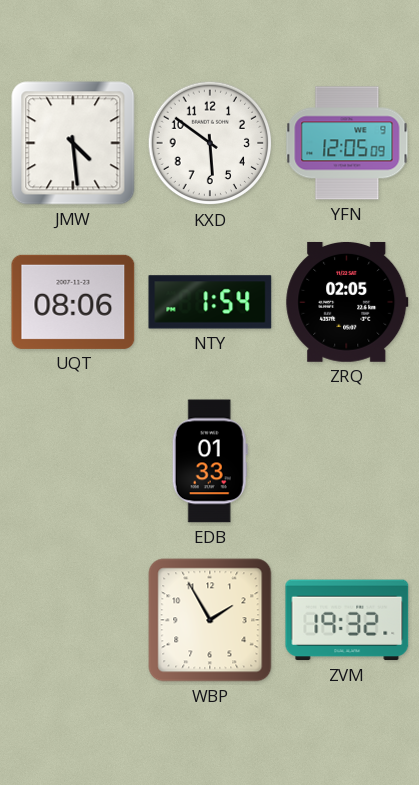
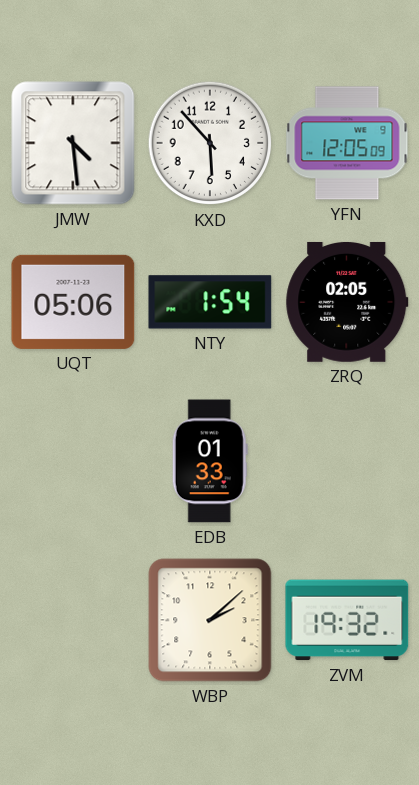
KXD: 5:51 -> 5:53
UQT: 08:06 -> 05:06
WBP: 1:55 -> 2:08
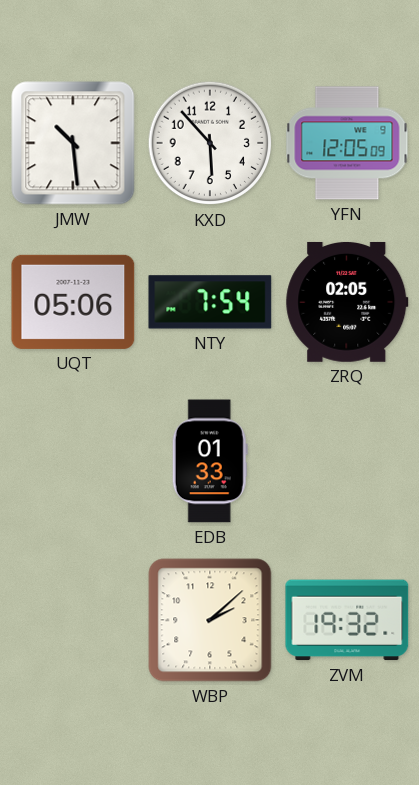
JMW: 4:29 -> 10:29
NTY: 1:54 -> 7:54
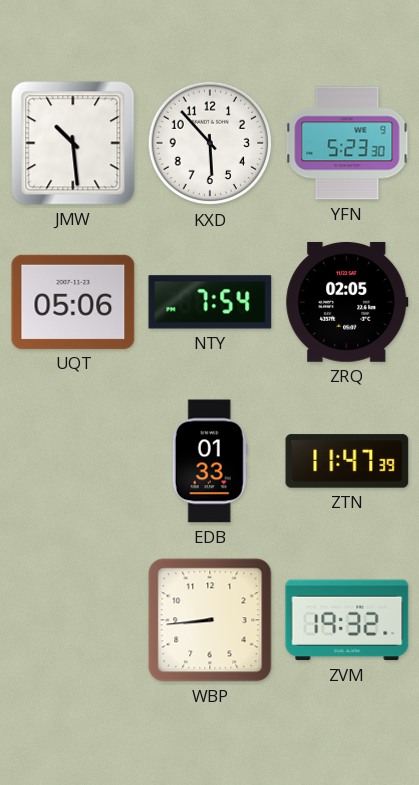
YFN: 12:05 -> 5:23
ZTN: none -> 11:47
WBP: 2:08 -> 8:44
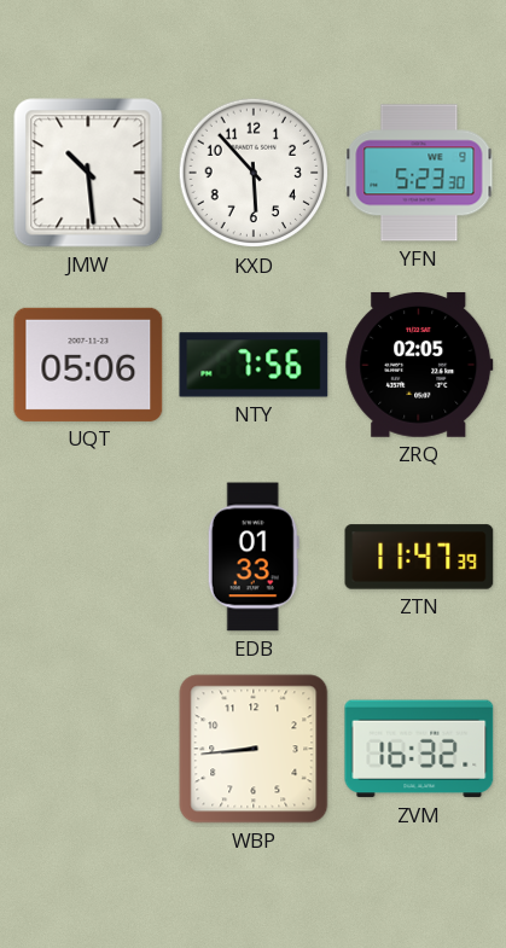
NTY: 7:54 -> 7:56
ZVM: 19:32 -> 16:32
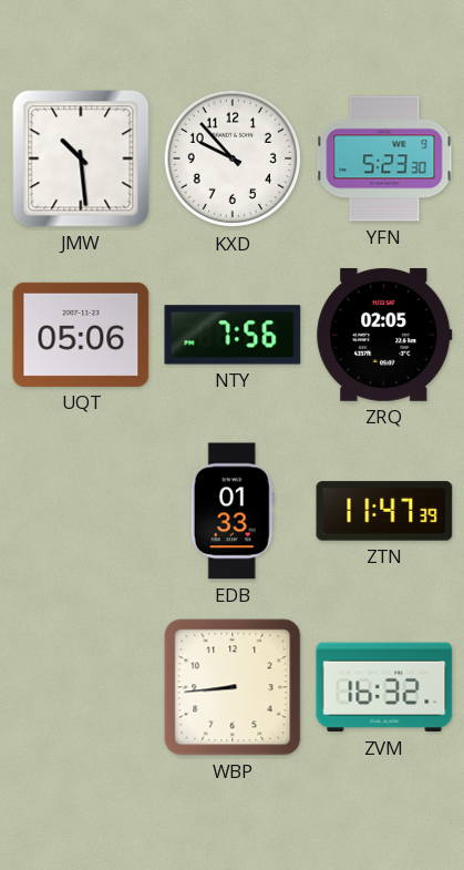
KXD: 5:53 -> 9:53
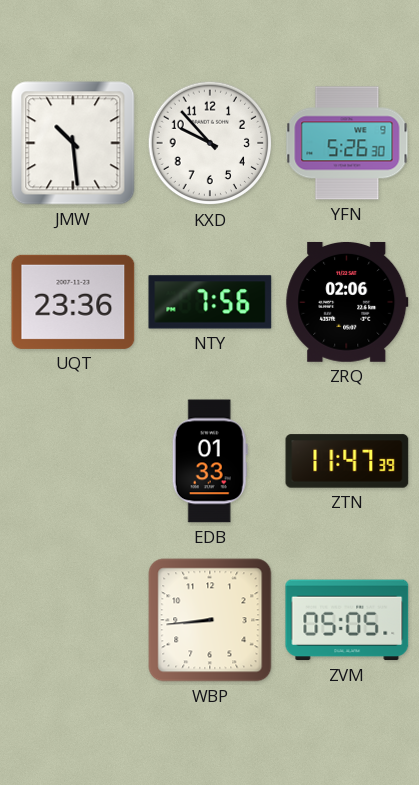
YFN: 5:23 -> 5:26
UQT: 05:06 -> 23:36
ZRQ: 02:05 -> 02:06
ZVM: 16:32 -> 05:05
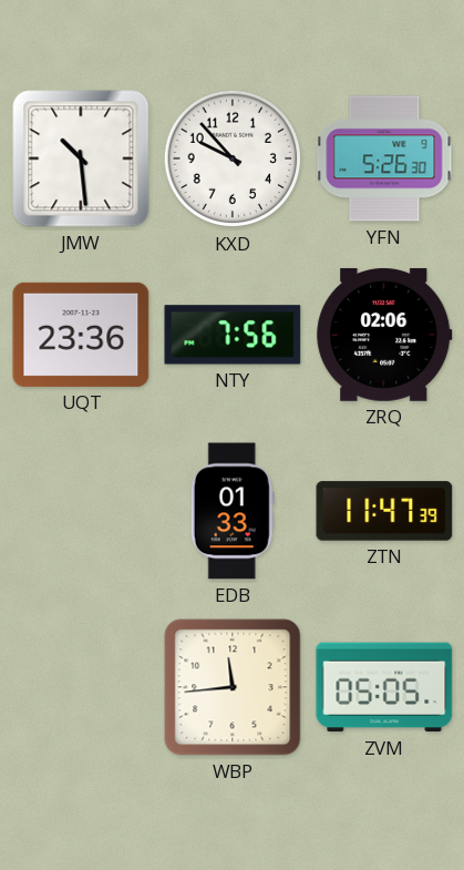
WBP: 8:44 -> 11:44
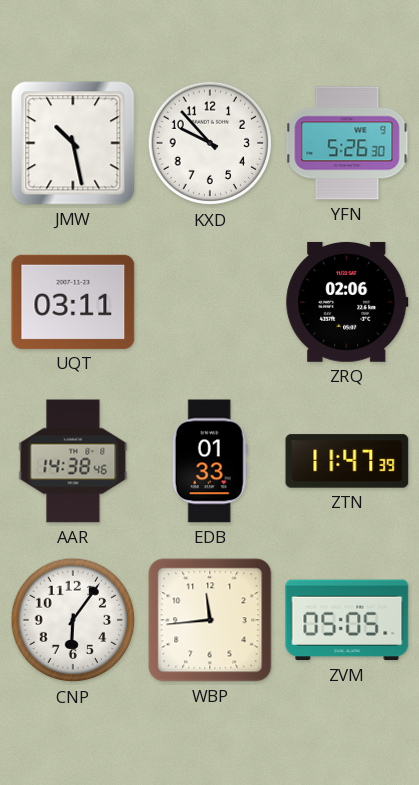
JMW: 10:29 -> 10:28
UQT: 23:36 -> 03:11
NTY: 7:56 -> none
AAR: none -> 14:38
CNP: none -> 6:06
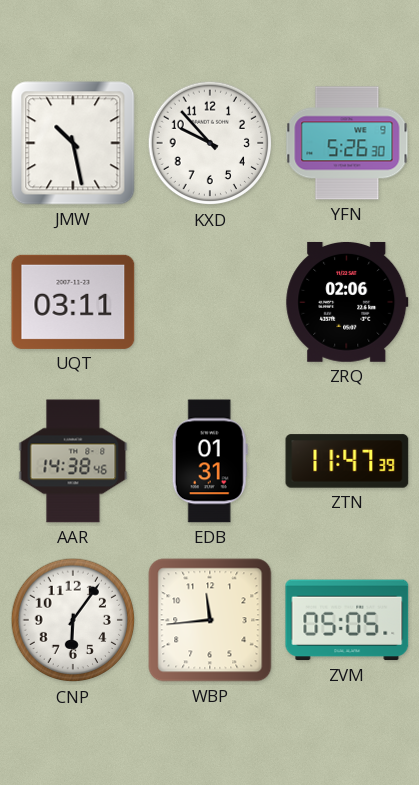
EDB: 01:33 -> 01:31
